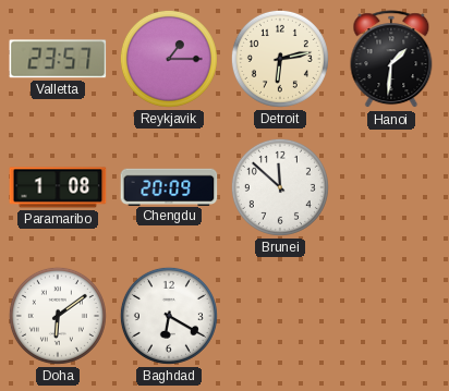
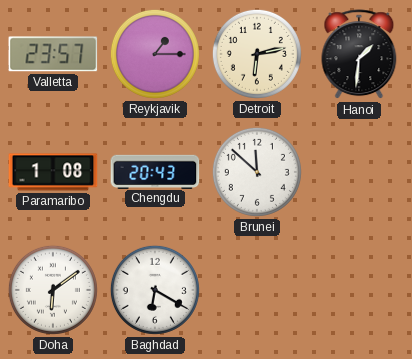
Chengdu: 20:09 -> 20:43
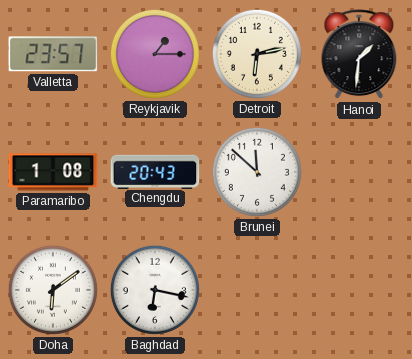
Baghdad: 6:20 -> 6:17
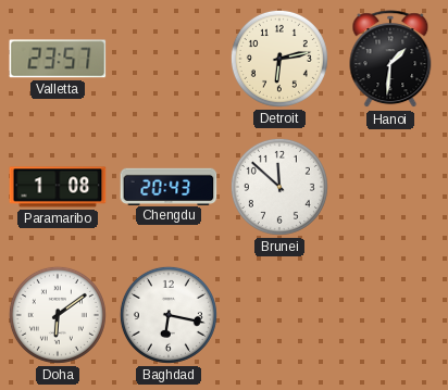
Reykjavik: 1:15 -> none
